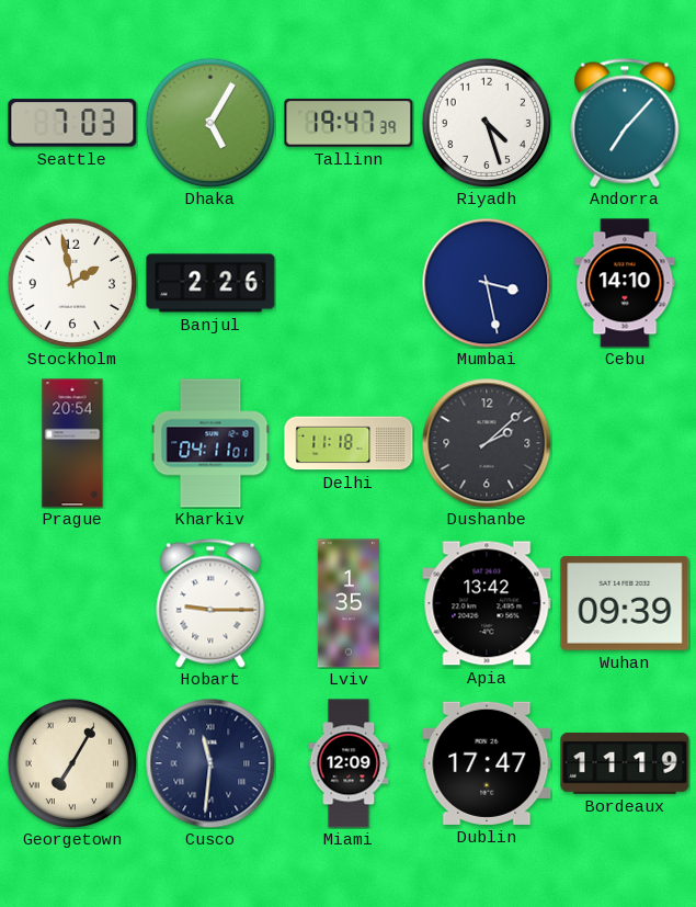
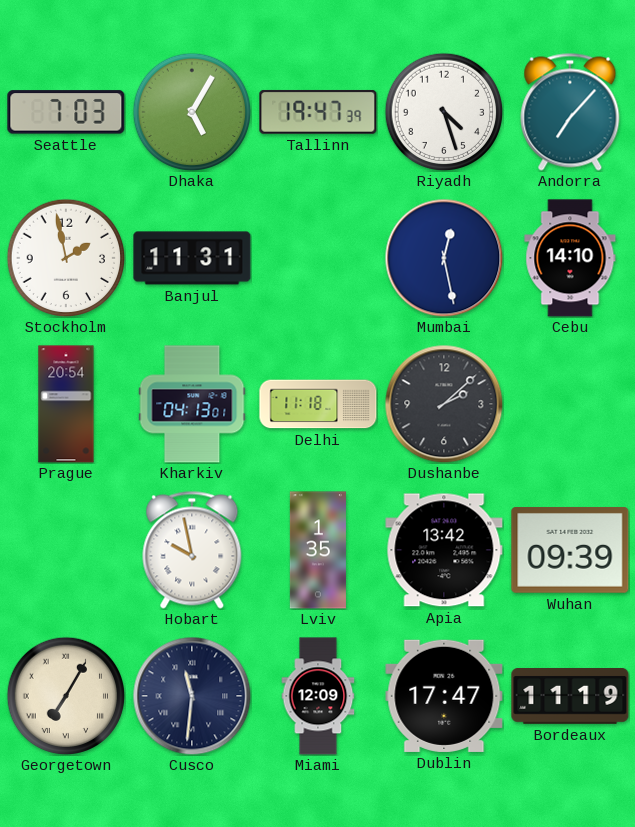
Banjul: 2:26 -> 11:31
Mumbai: 3:28 -> 12:28
Kharkiv: 04:11 -> 04:13
Hobart: 9:15 -> 9:58
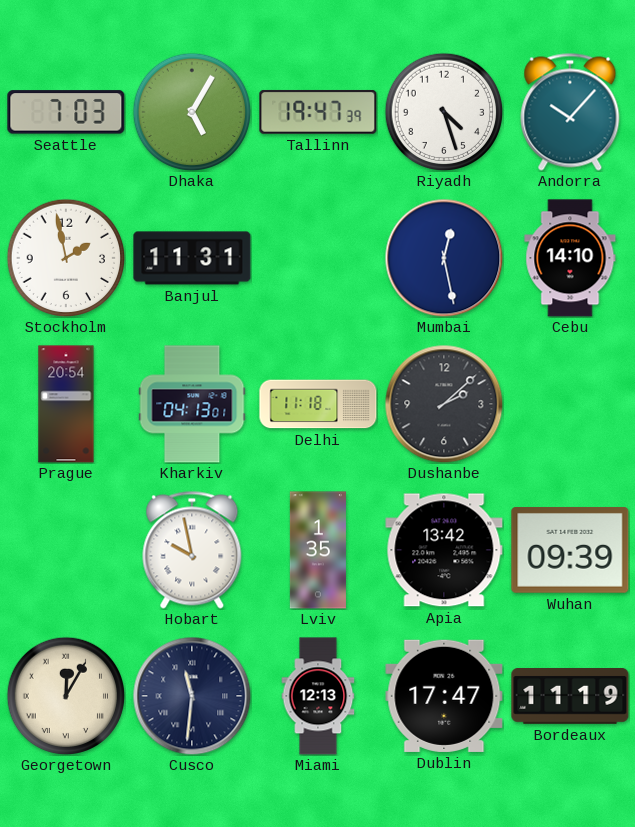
Andorra: 7:07 -> 10:07
Georgetown: 7:05 -> 12:05
Miami: 12:09 -> 12:13
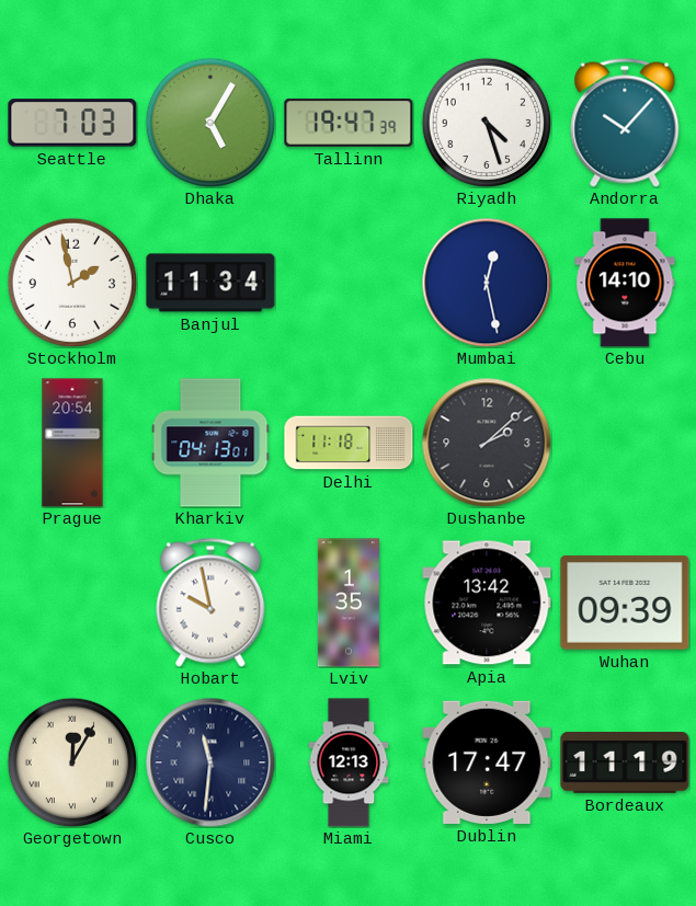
Banjul: 11:31 -> 11:34
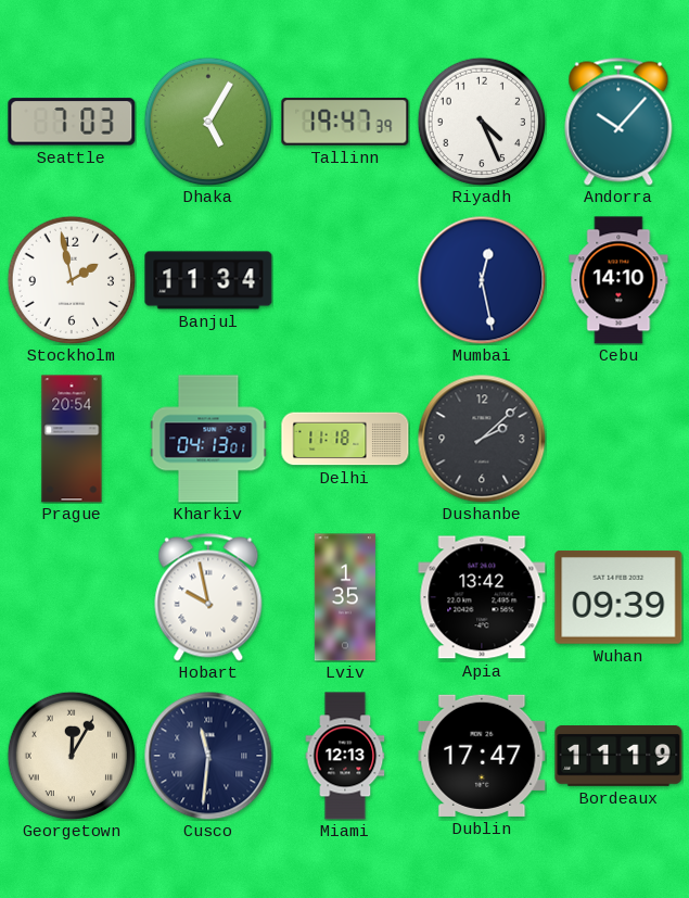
Riyadh: 4:27 -> 4:26
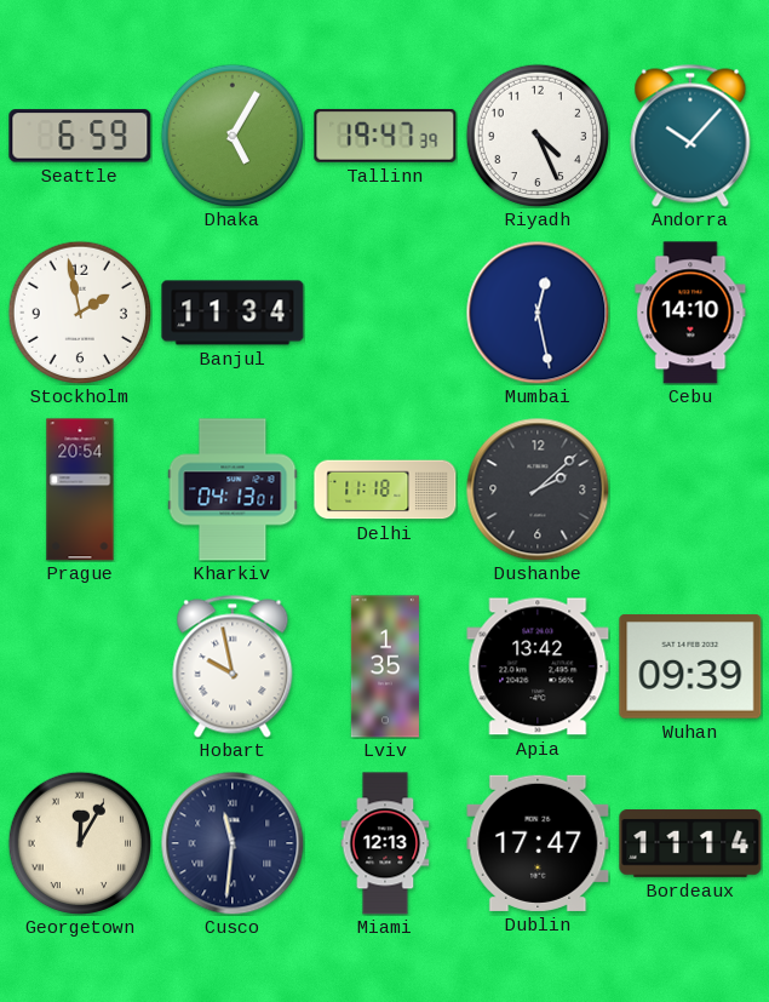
Seattle: 7:03 -> 6:59
Bordeaux: 11:19 -> 11:14
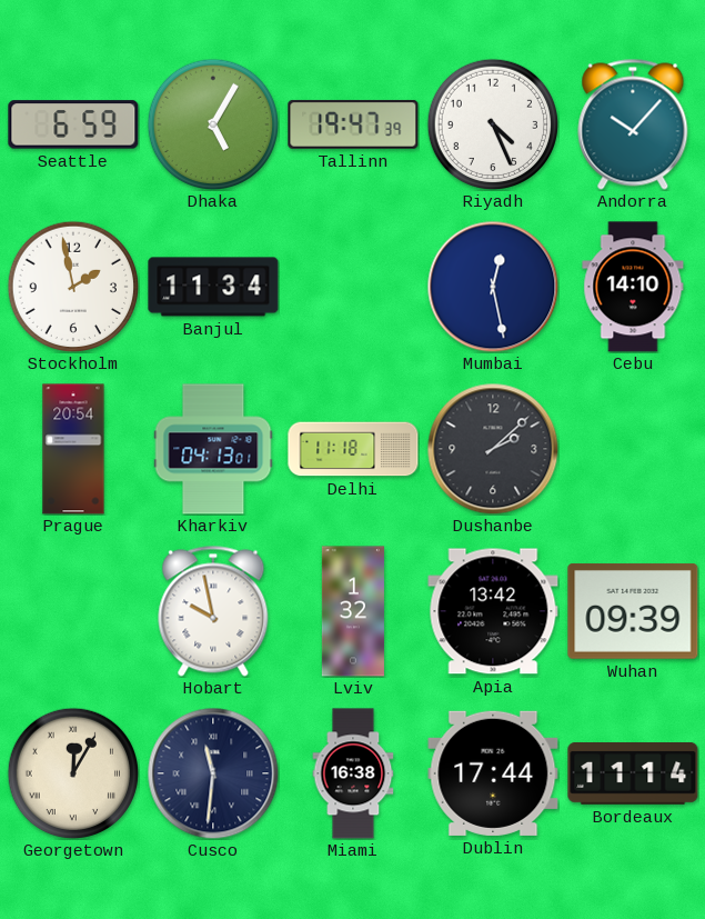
Lviv: 1:35 -> 1:32
Miami: 12:13 -> 16:38
Dublin: 17:47 -> 17:44
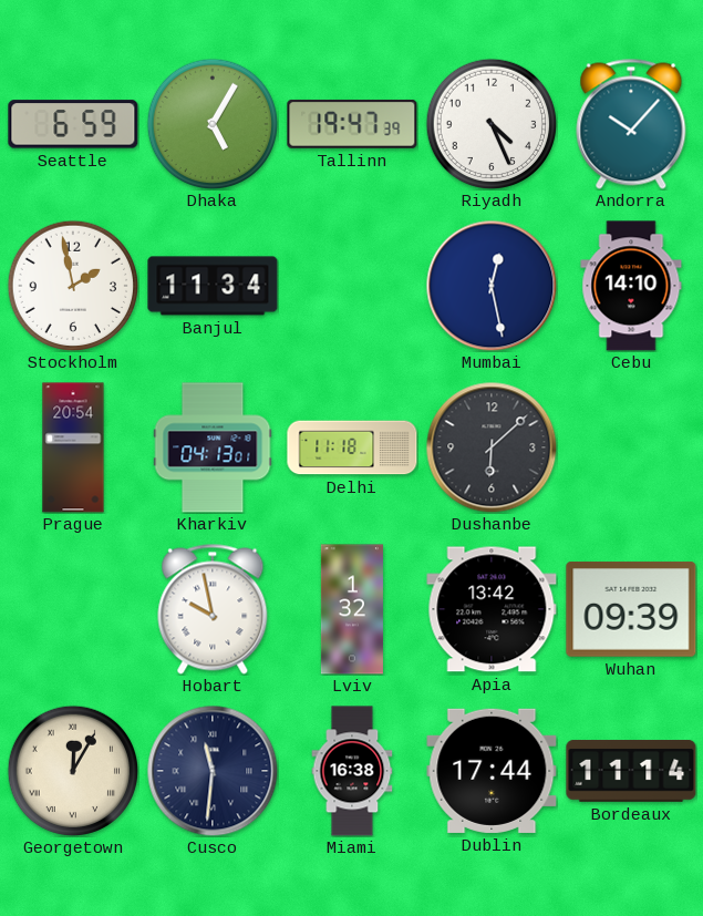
Dushanbe: 2:08 -> 6:08
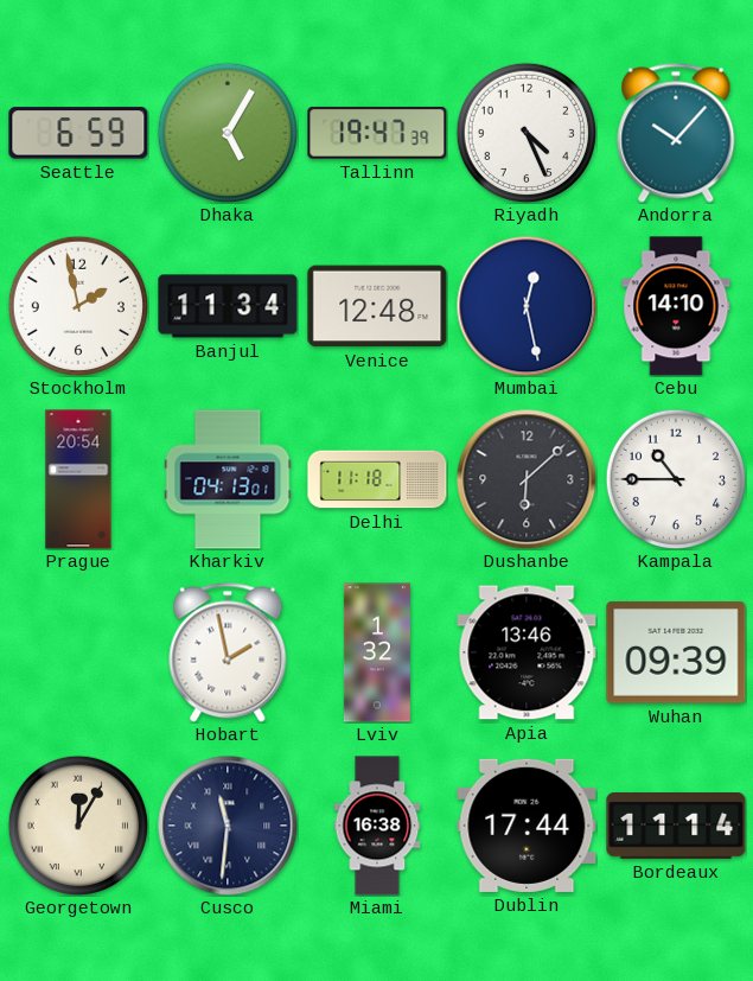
Venice: none -> 12:48
Kampala: none -> 10:45
Hobart: 9:58 -> 1:58
Apia: 13:42 -> 13:46
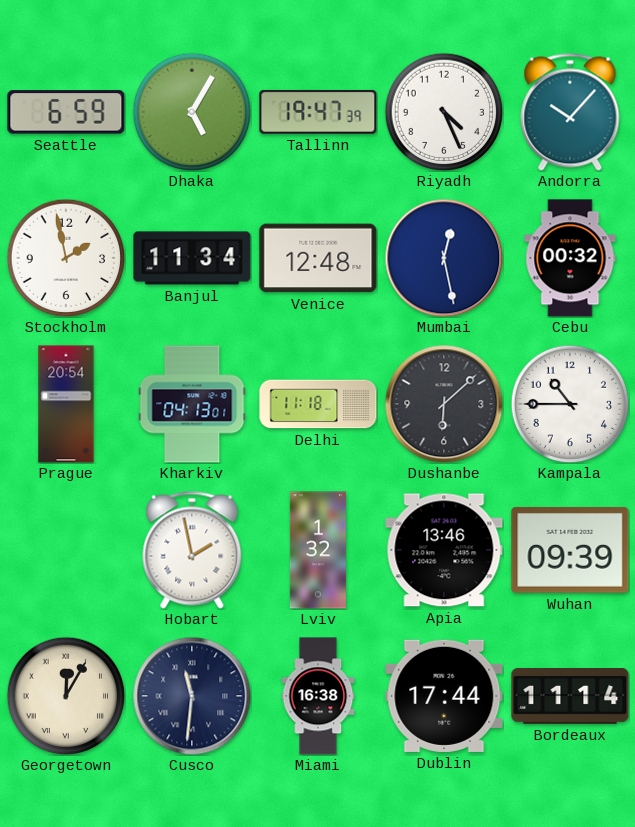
Cebu: 14:10 -> 00:32
